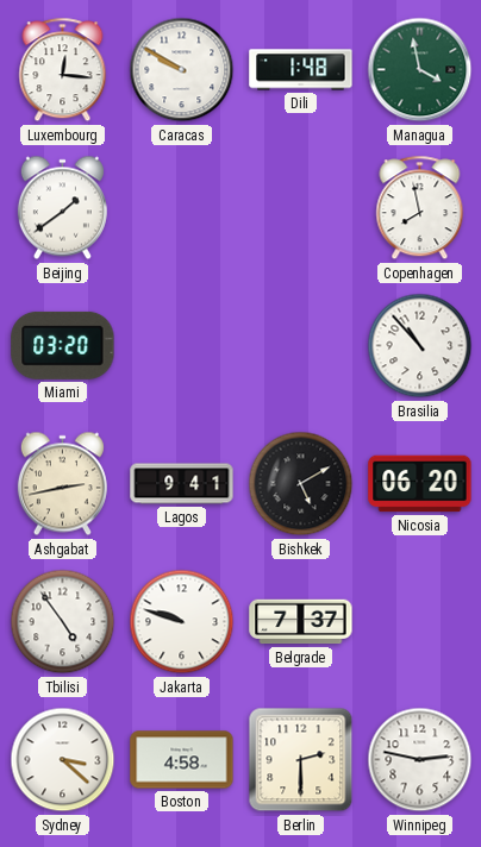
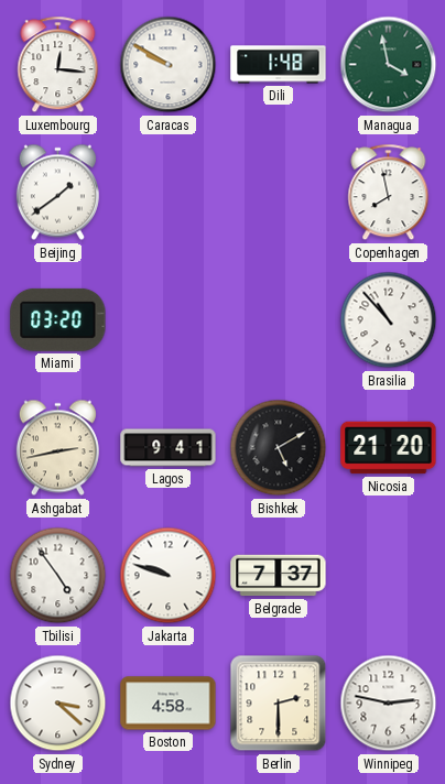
Nicosia: 06:20 -> 21:20
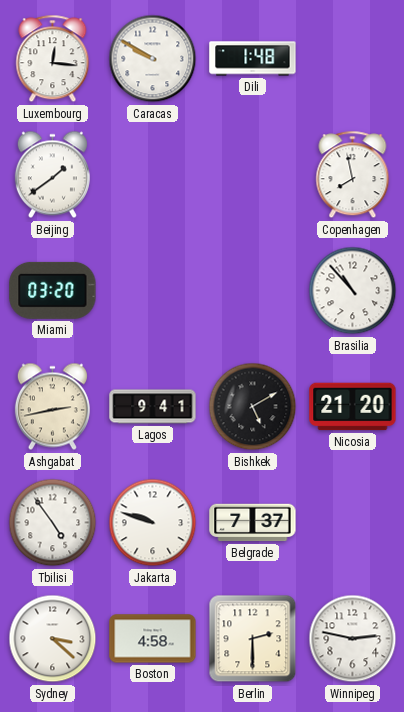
Managua: 3:58 -> none
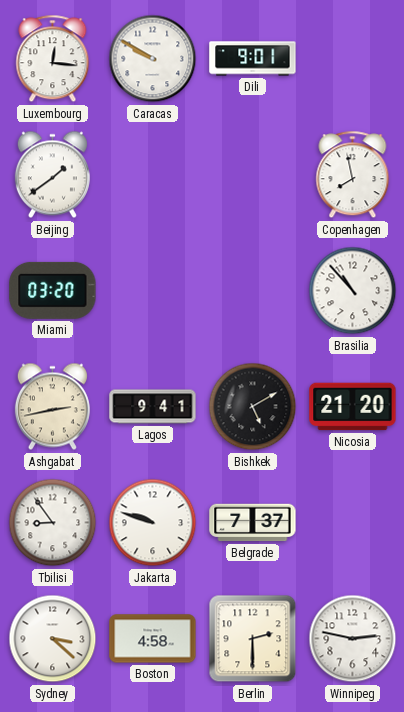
Dili: 1:48 -> 9:01
Tbilisi: 4:54 -> 8:54
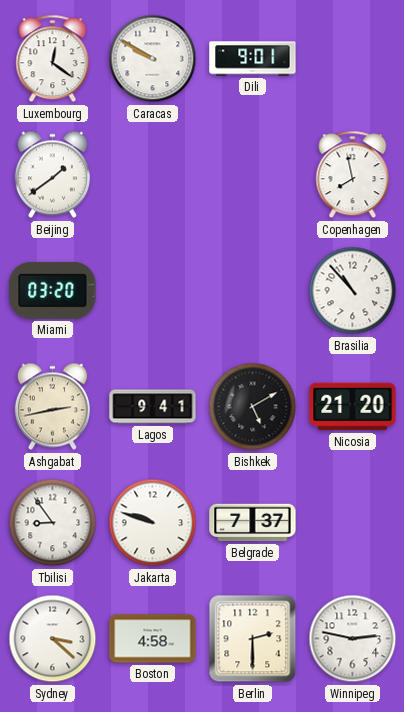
Luxembourg: 12:16 -> 12:21
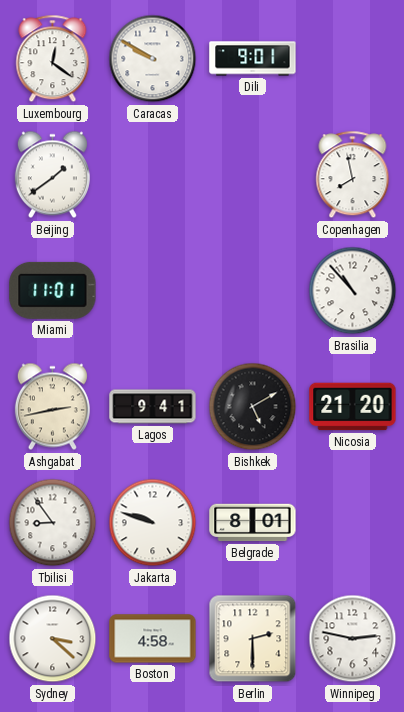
Miami: 03:20 -> 11:01
Belgrade: 7:37 -> 8:01
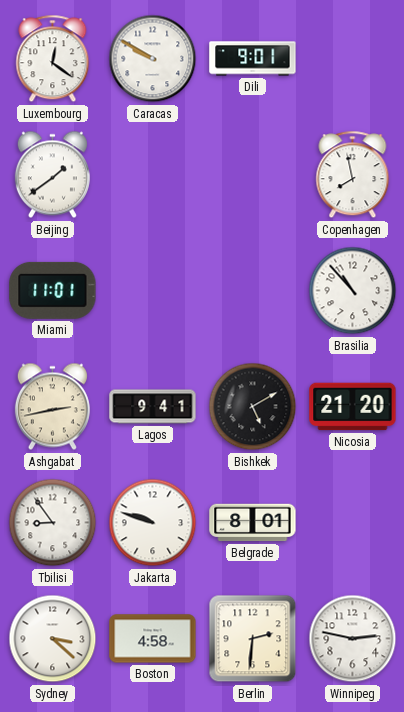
Berlin: 2:30 -> 2:31
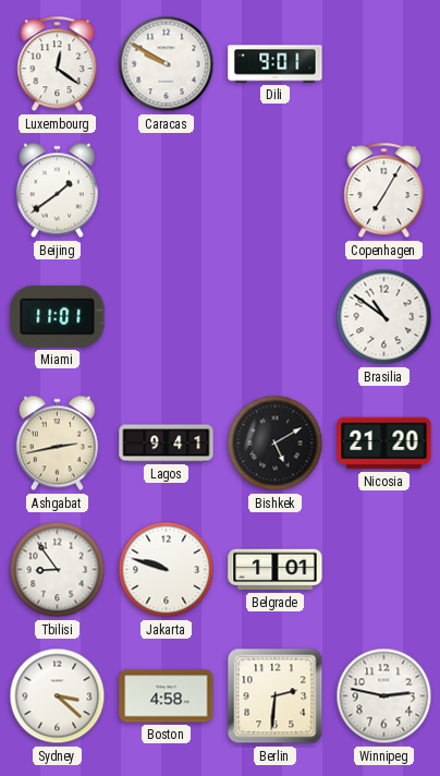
Copenhagen: 7:58 -> 7:05
Brasilia: 10:53 -> 10:51
Belgrade: 8:01 -> 1:01
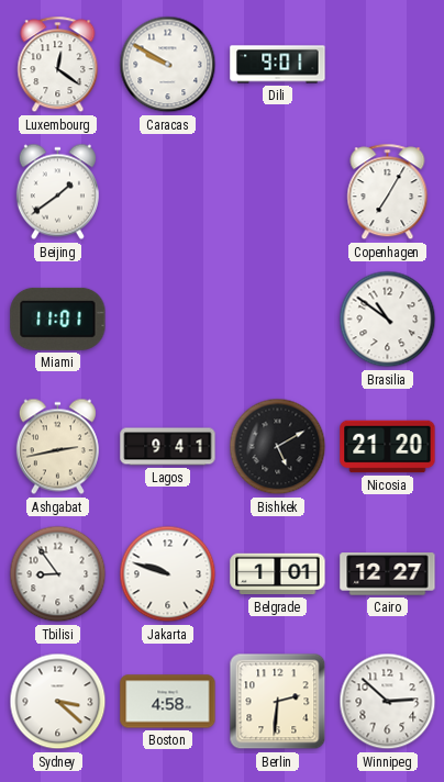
Cairo: none -> 12:27
Winnipeg: 2:47 -> 2:52
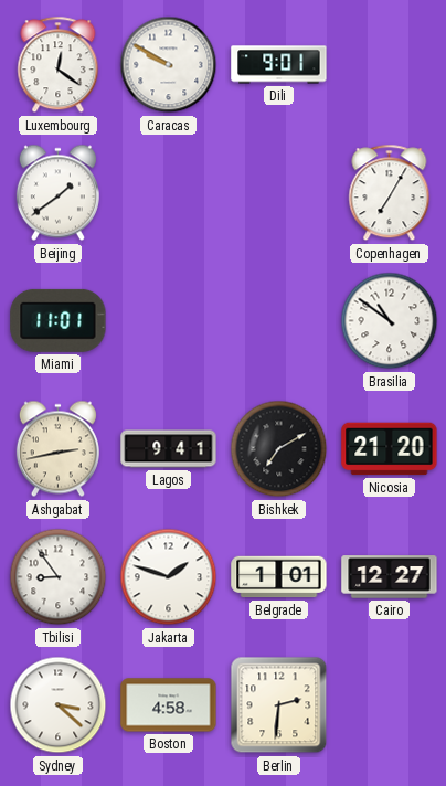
Bishkek: 5:10 -> 7:10
Jakarta: 9:48 -> 1:48
Winnipeg: 2:52 -> none
